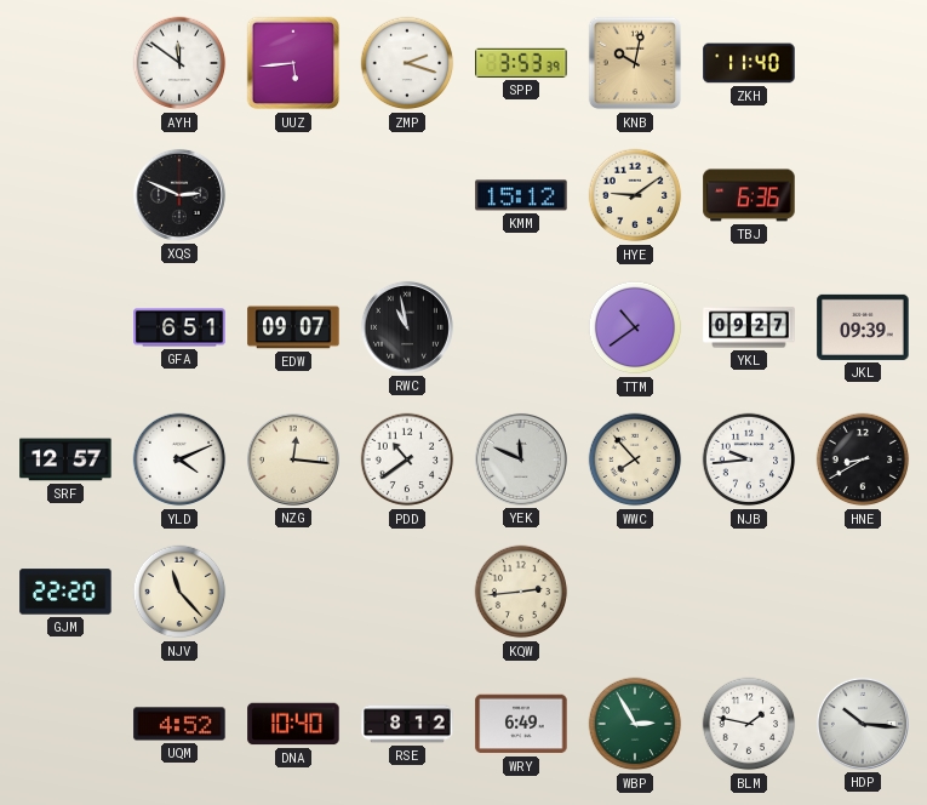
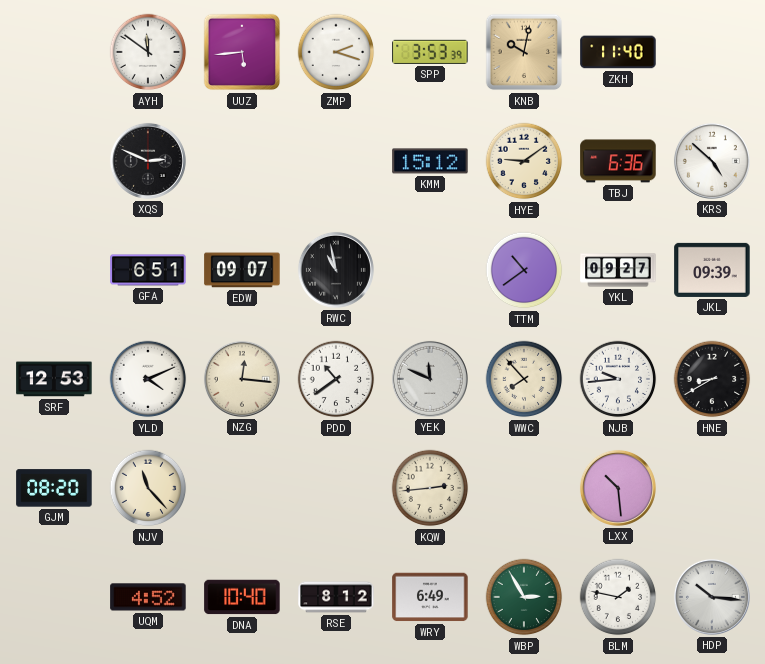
KRS: none -> 4:52
SRF: 12:57 -> 12:53
GJM: 22:20 -> 08:20
LXX: none -> 10:29
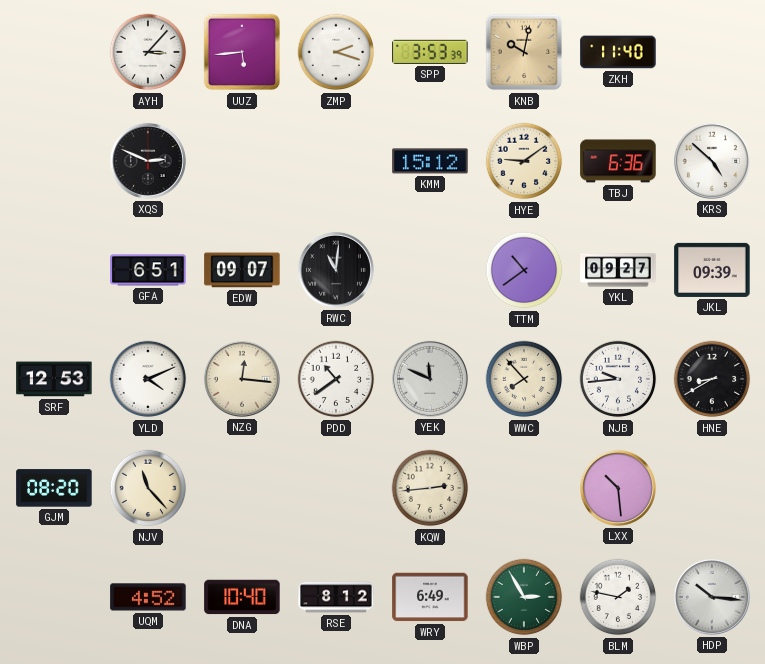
AYH: 11:51 -> 3:07
RWC: 10:58 -> 11:01
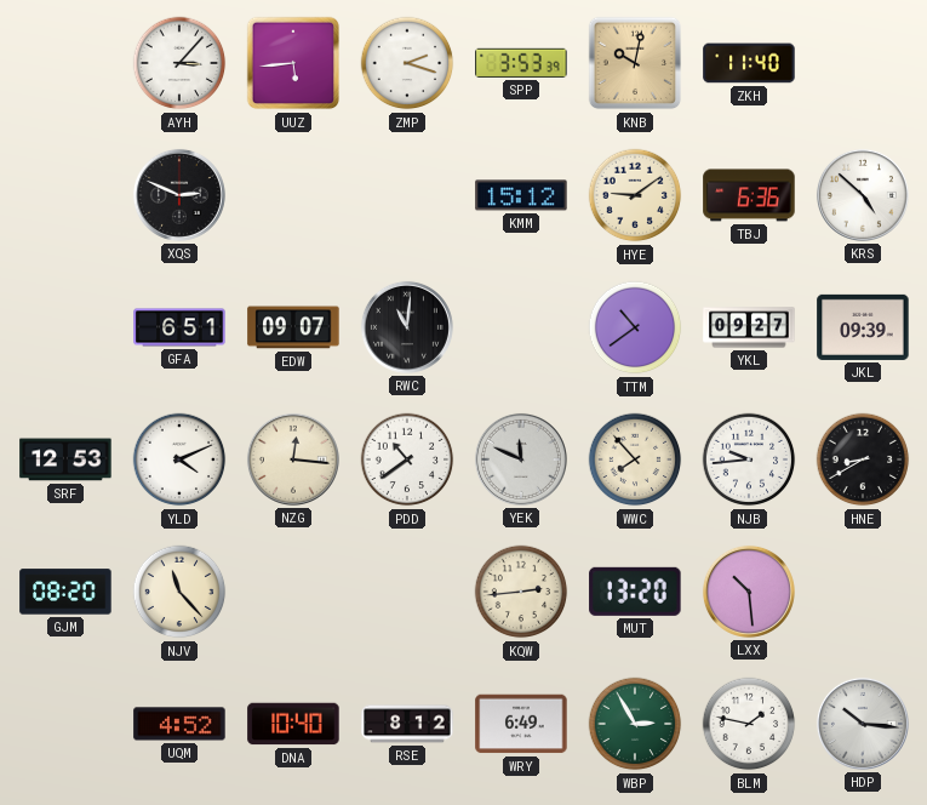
MUT: none -> 13:20
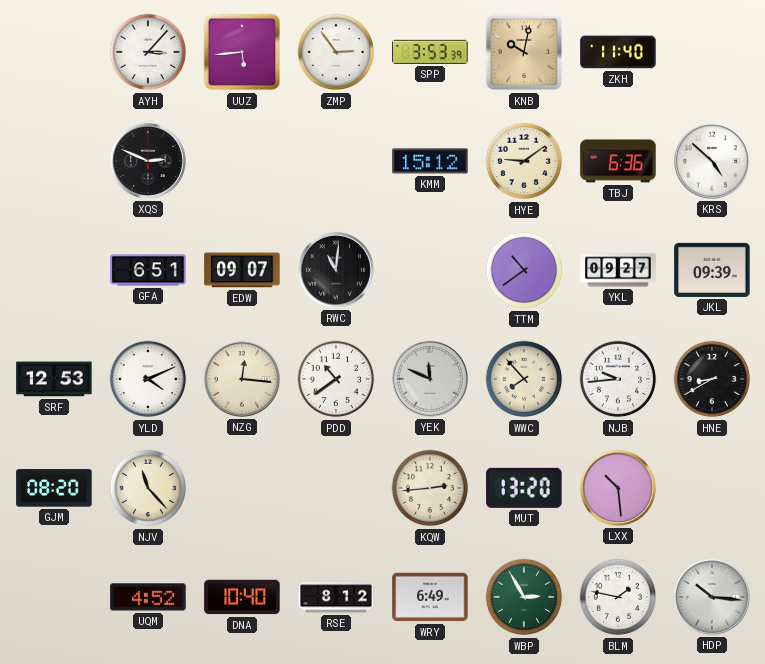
ZMP: 2:18 -> 2:54
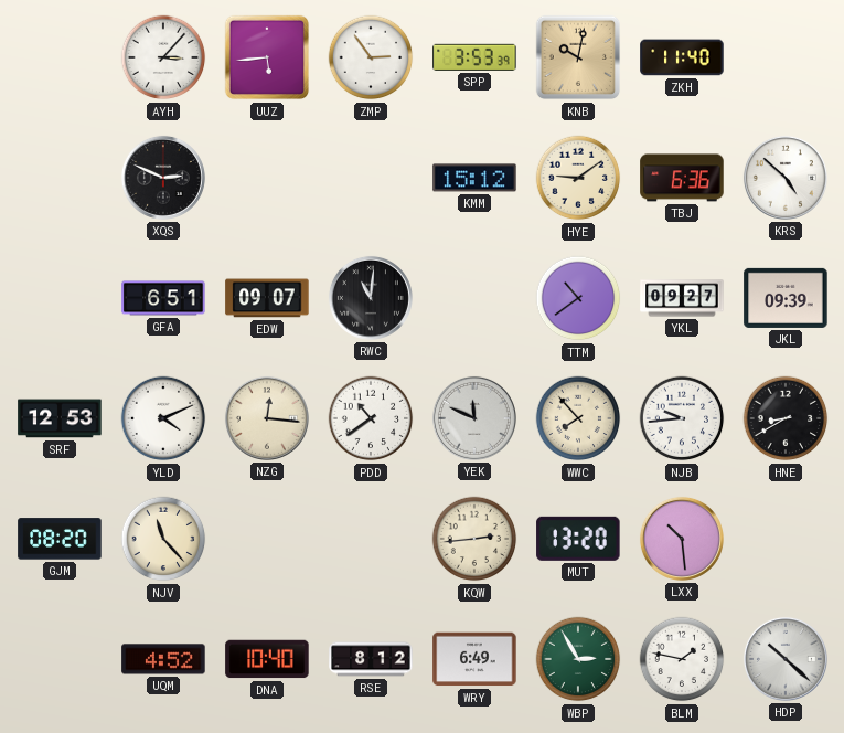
HDP: 10:16 -> 10:22
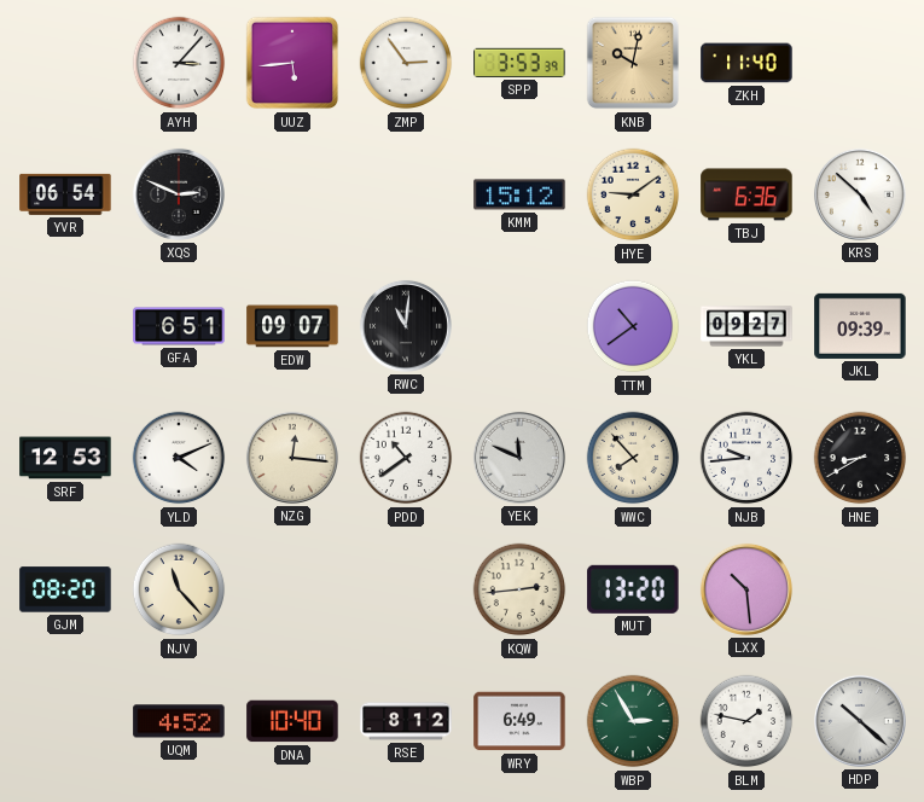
YVR: none -> 06:54
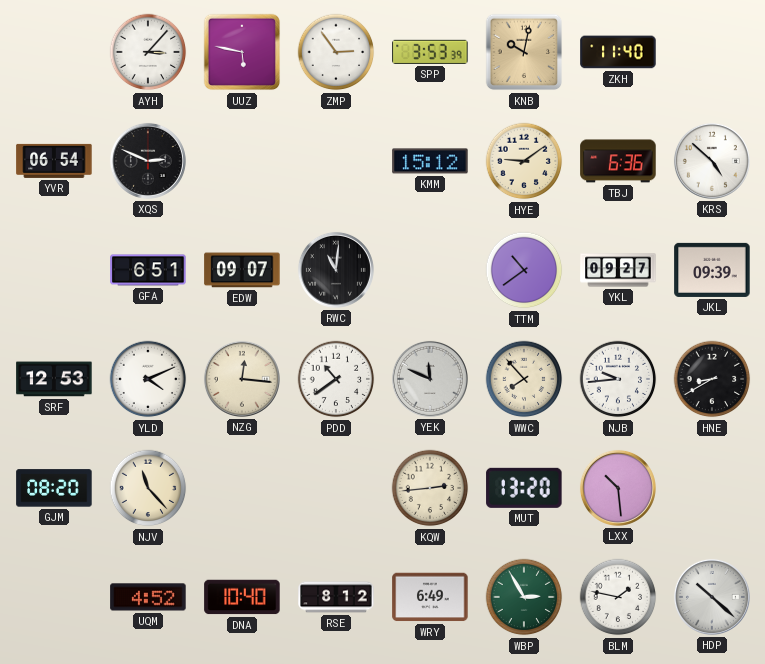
UUZ: 5:44 -> 5:47
